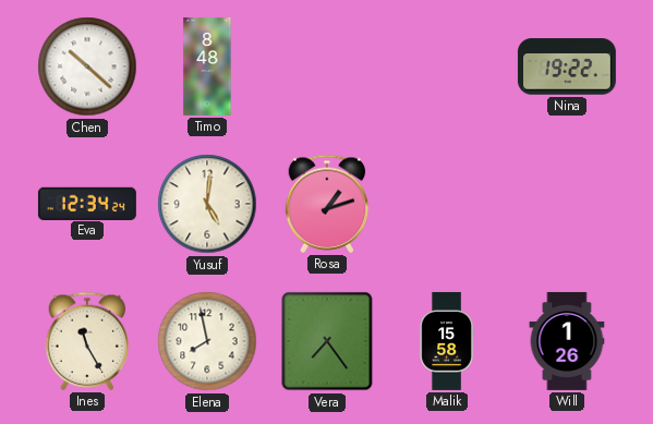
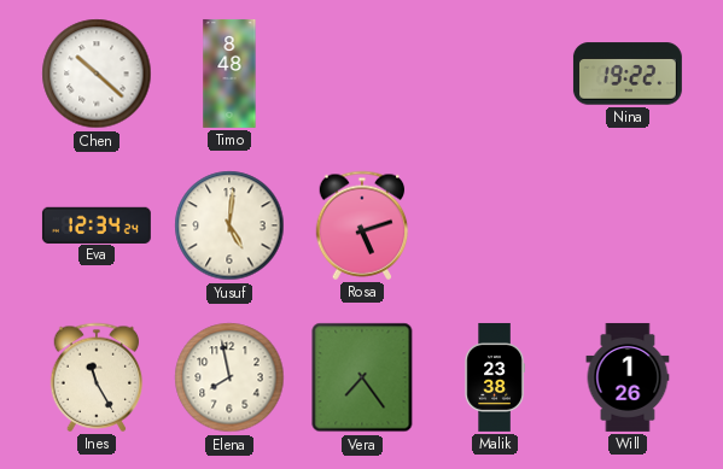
Rosa: 1:12 -> 5:12
Malik: 15:58 -> 23:38
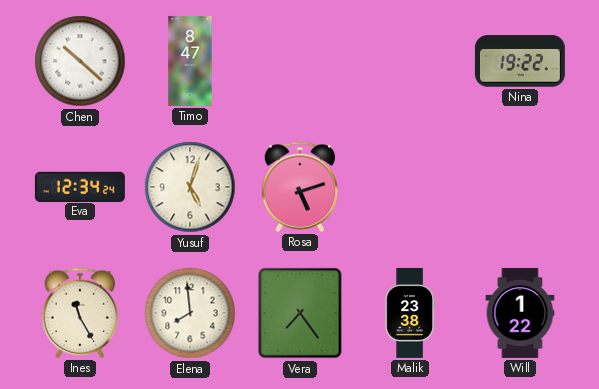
Timo: 8:48 -> 8:47
Yusuf: 5:01 -> 5:03
Elena: 7:58 -> 7:59
Will: 1:26 -> 1:22
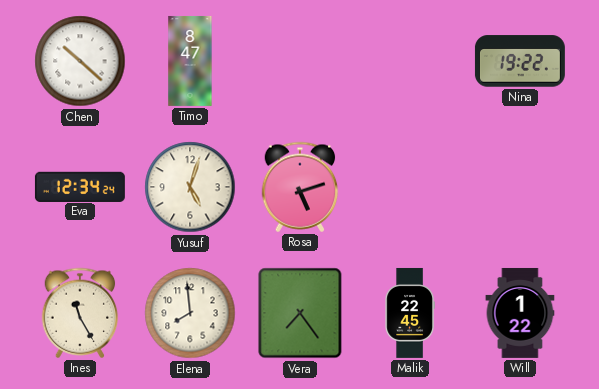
Malik: 23:38 -> 22:45
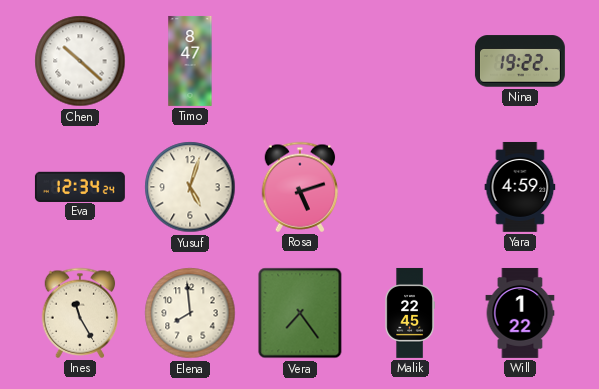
Yara: none -> 4:59
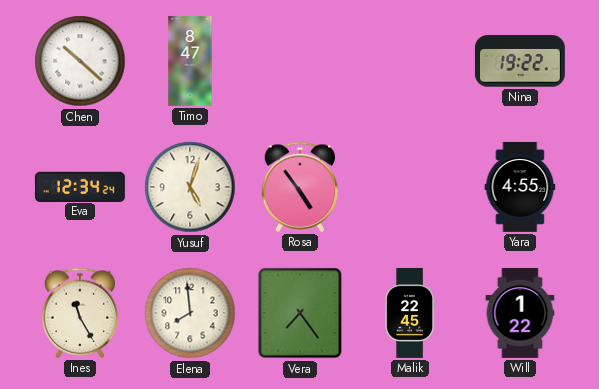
Rosa: 5:12 -> 4:54
Yara: 4:59 -> 4:55
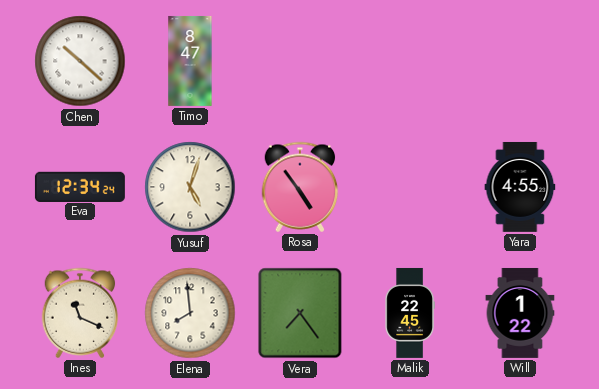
Nina: 19:22 -> none
Ines: 11:25 -> 11:19
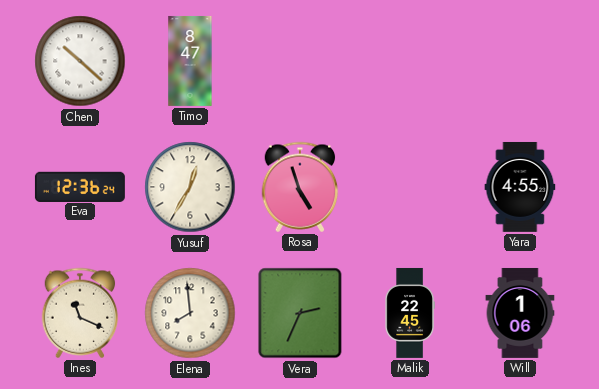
Eva: 12:34 -> 12:36
Yusuf: 5:03 -> 12:35
Rosa: 4:54 -> 4:57
Vera: 7:24 -> 2:34
Will: 1:22 -> 1:06
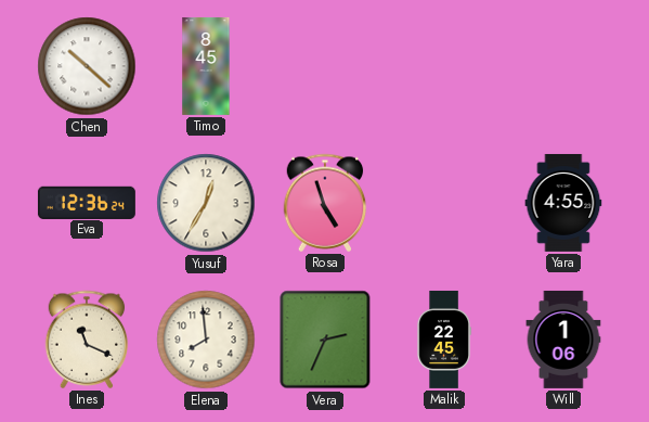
Timo: 8:47 -> 8:45
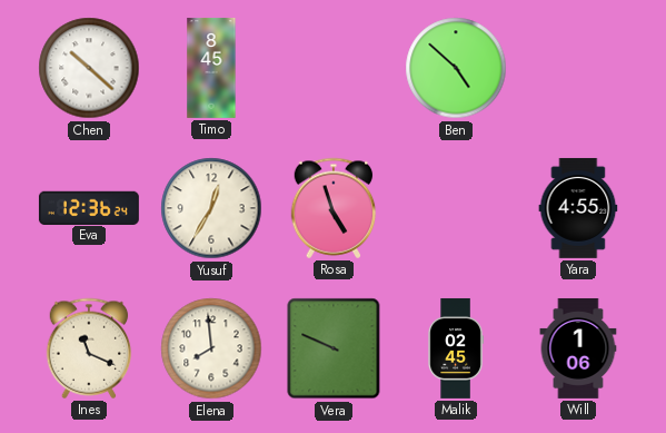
Ben: none -> 4:52
Vera: 2:34 -> 9:49
Malik: 22:45 -> 02:45
